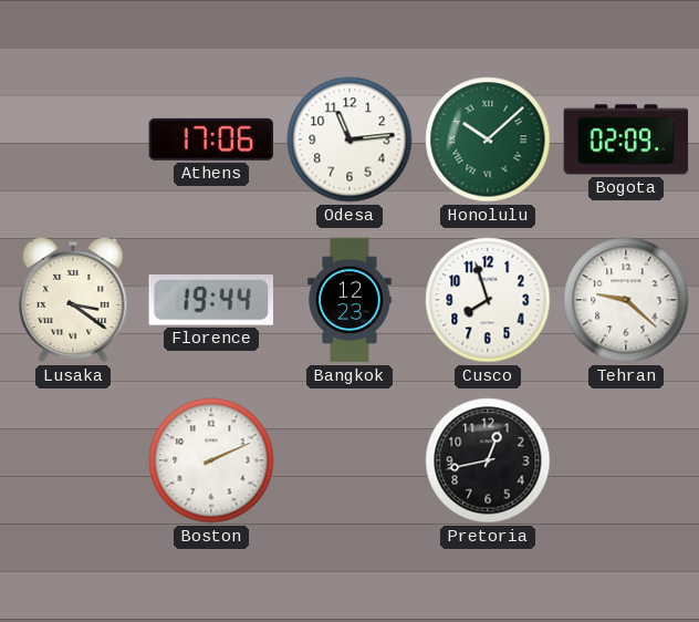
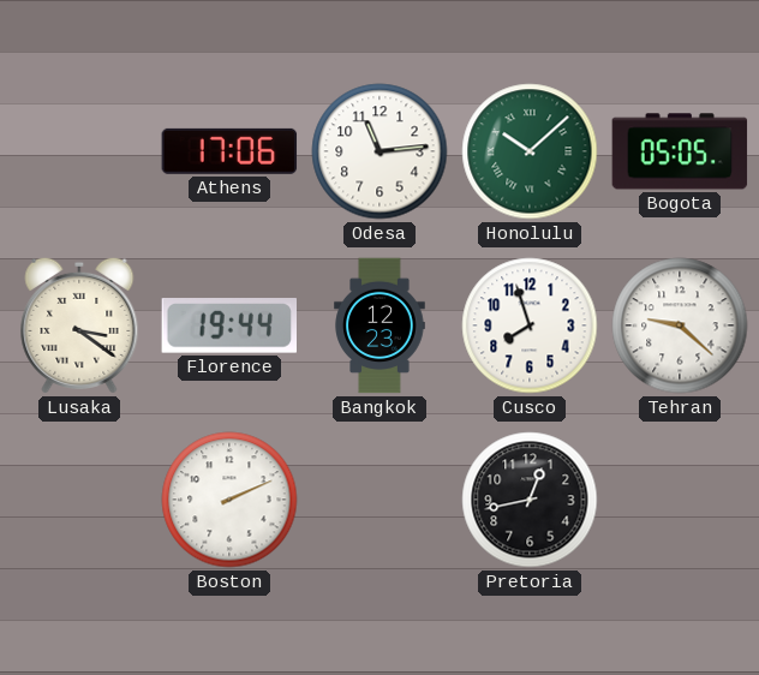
Bogota: 02:09 -> 05:05
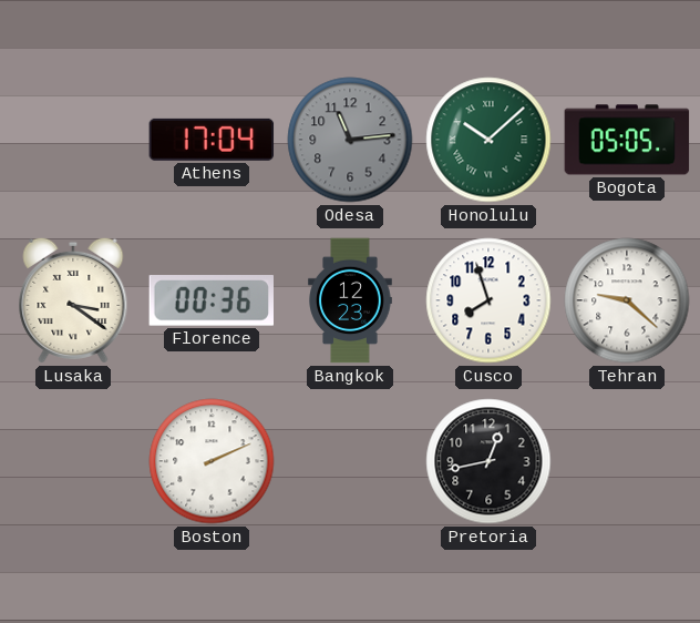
Athens: 17:06 -> 17:04
Odesa dial: white -> grey
Florence: 19:44 -> 00:36
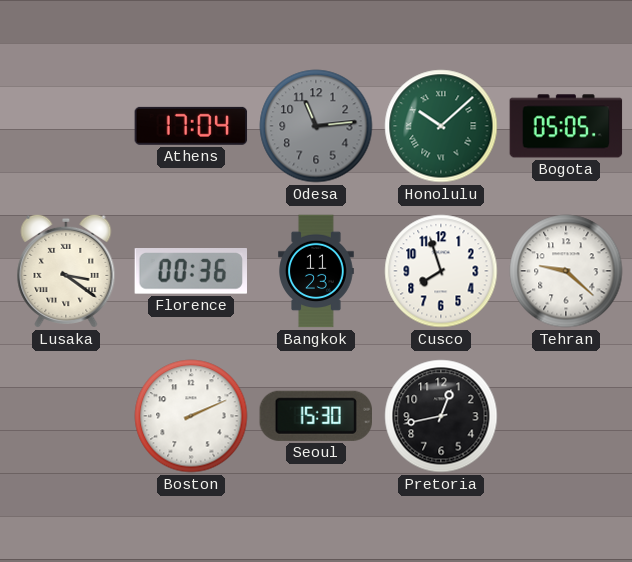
Bangkok: 12:23 -> 11:23
Seoul: none -> 15:30
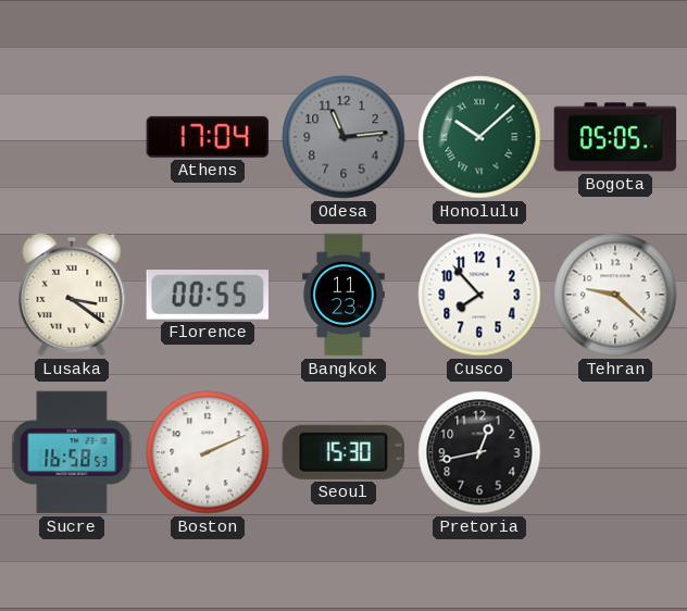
Florence: 00:36 -> 00:55
Cusco: 7:57 -> 7:53
Sucre: none -> 16:58
